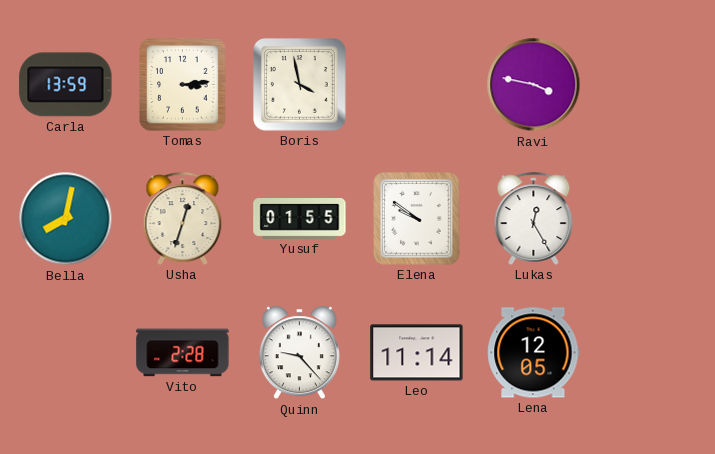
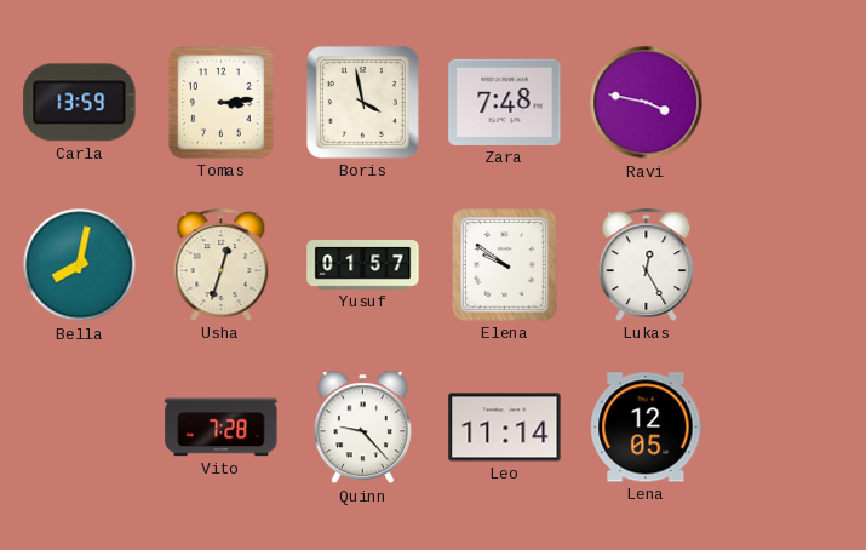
Zara: none -> 7:48
Yusuf: 01:55 -> 01:57
Vito: 2:28 -> 7:28
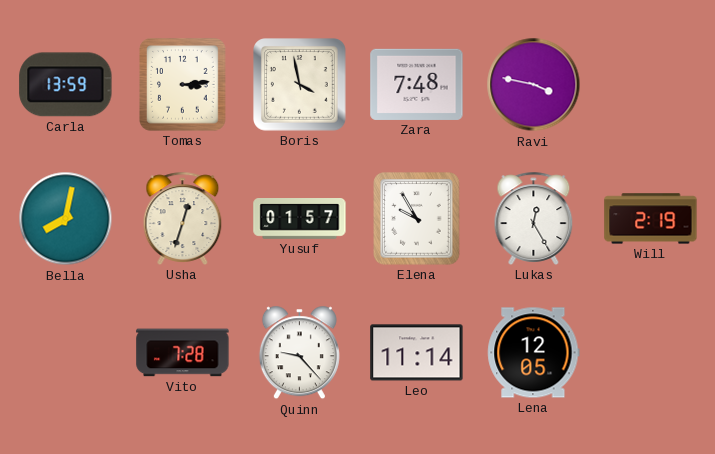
Elena: 9:51 -> 9:55
Will: none -> 2:19
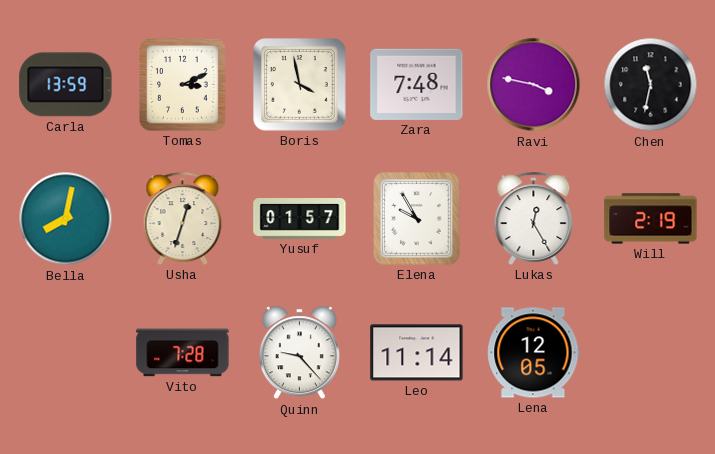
Tomas: 3:14 -> 3:11
Chen: none -> 11:32
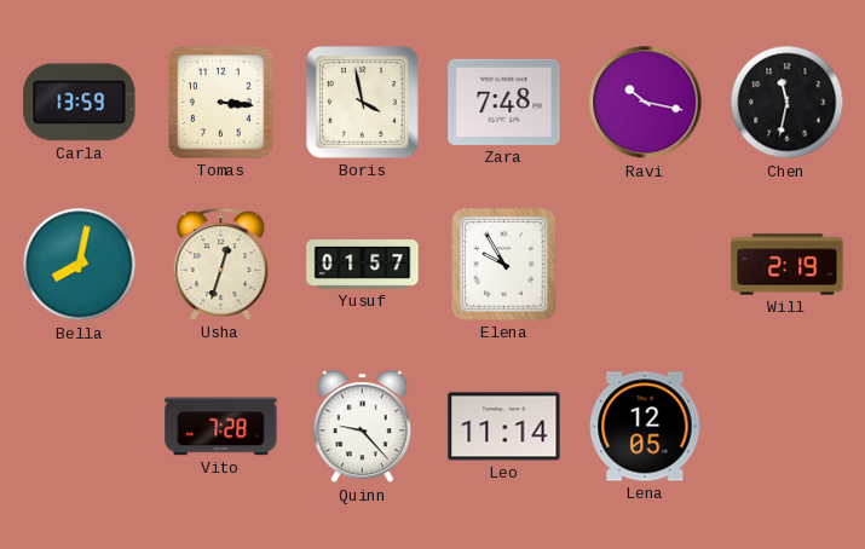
Tomas: 3:11 -> 3:16
Ravi: 3:47 -> 10:17
Lukas: 12:25 -> none
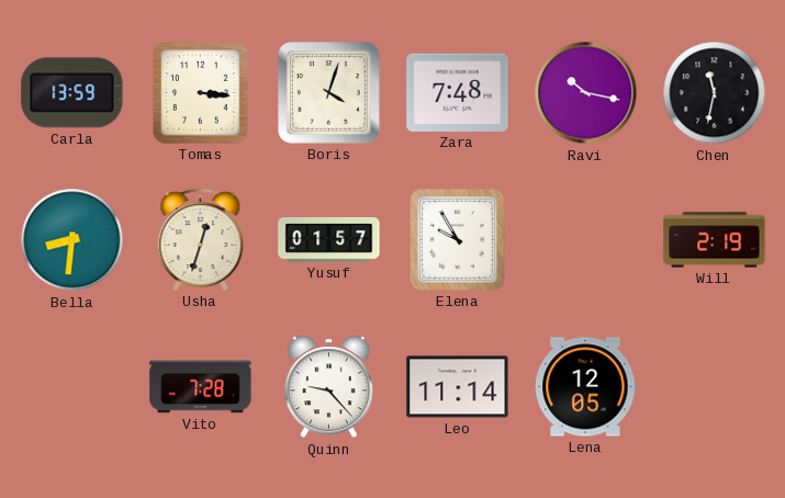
Boris: 3:58 -> 4:03
Bella: 8:02 -> 8:31
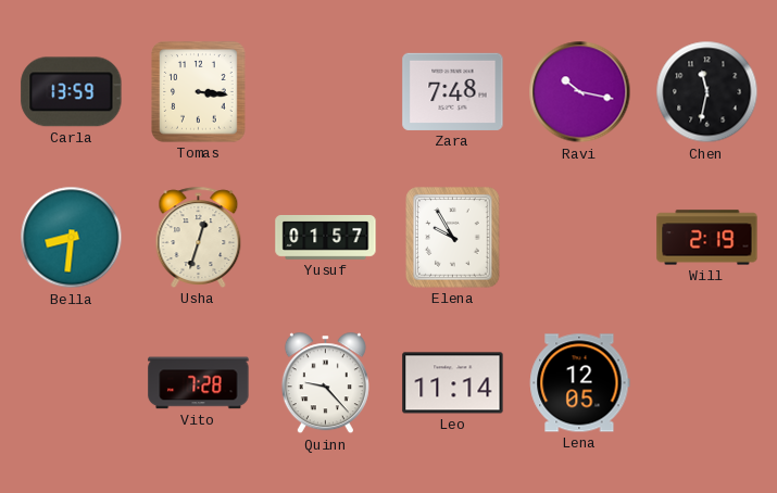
Boris: 4:03 -> none
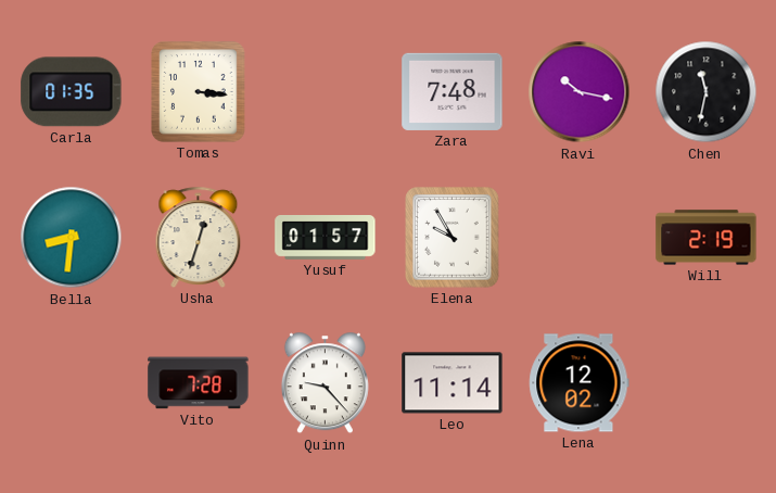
Carla: 13:59 -> 01:35
Lena: 12:05 -> 12:02
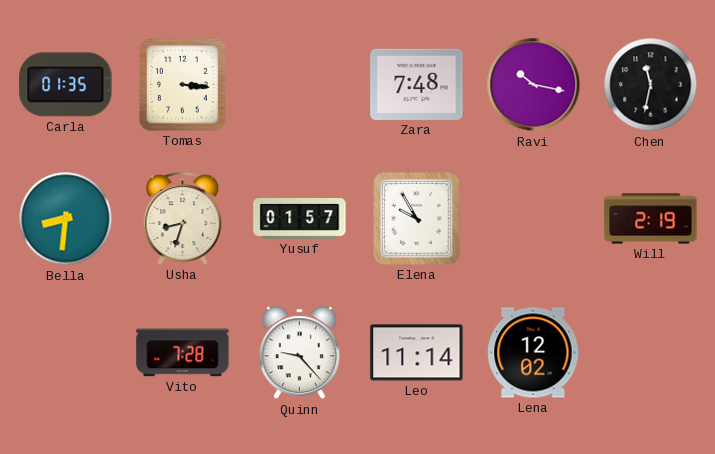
Usha: 12:33 -> 8:33
